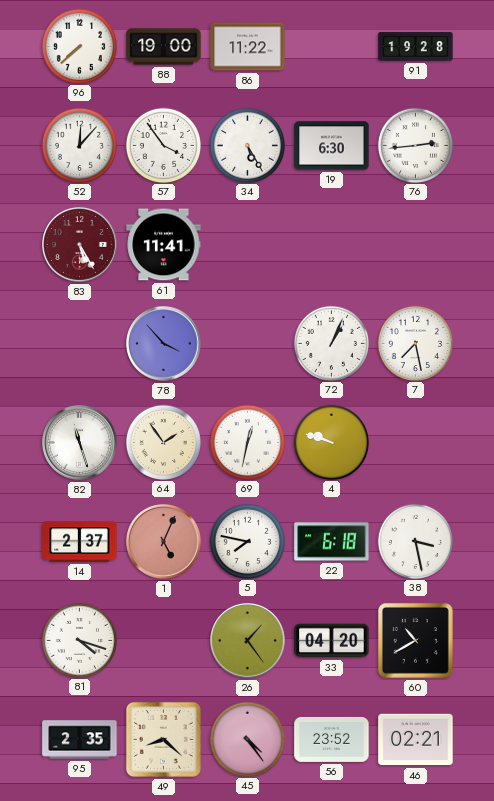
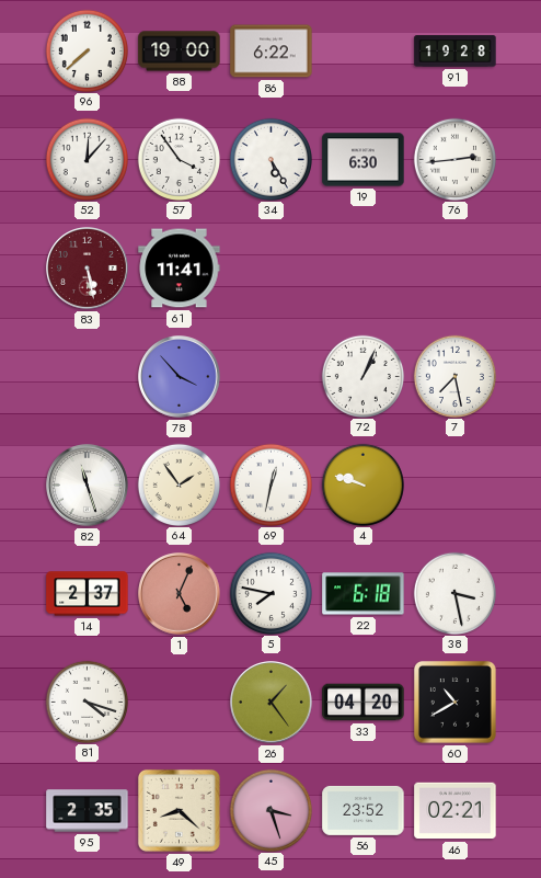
86: 11:22 -> 6:22
83: 5:25 -> 5:28
45: 4:24 -> 3:27
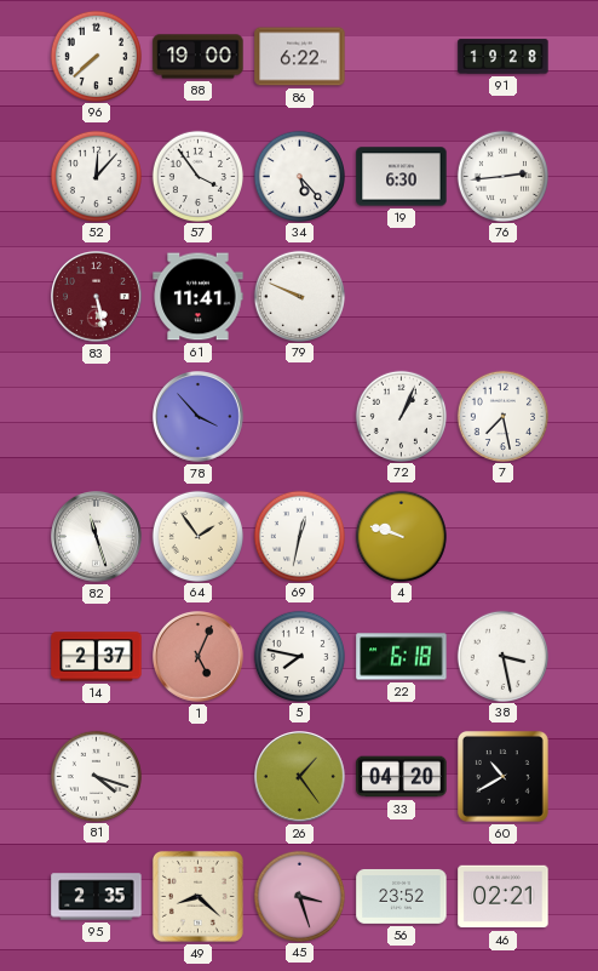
34: 5:25 -> 5:23
79: none -> 9:49
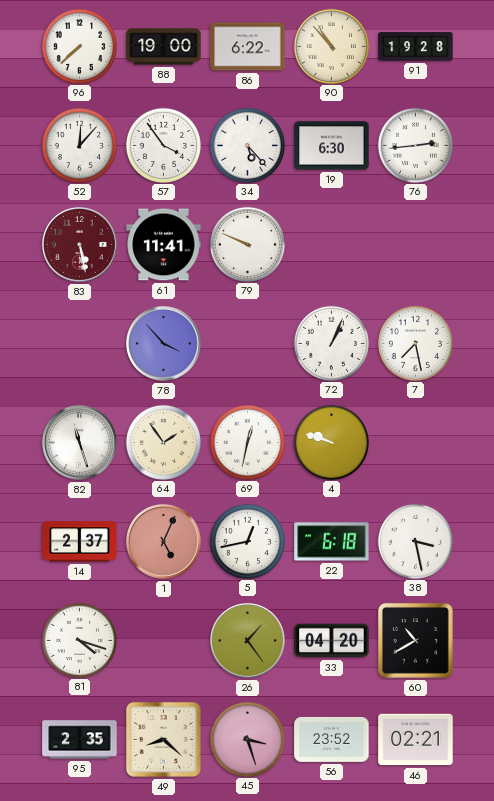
90: none -> 10:53
5: 7:47 -> 12:43
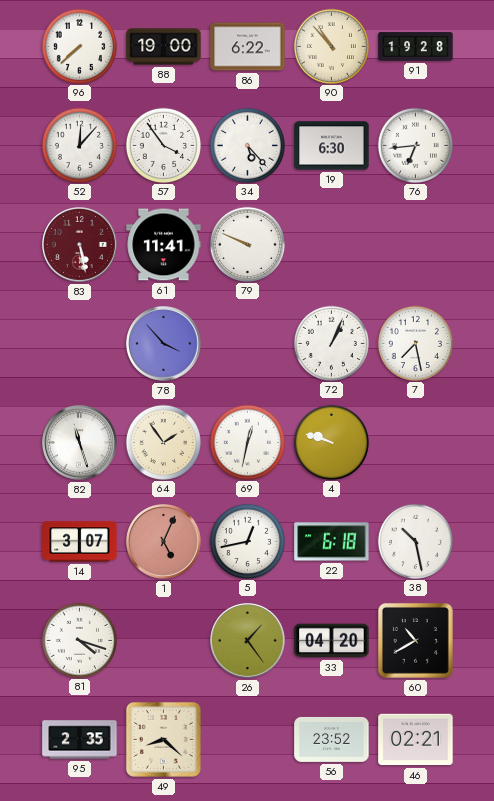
76: 2:44 -> 6:44
14: 2:37 -> 3:07
38: 3:28 -> 10:28
45: 3:27 -> none
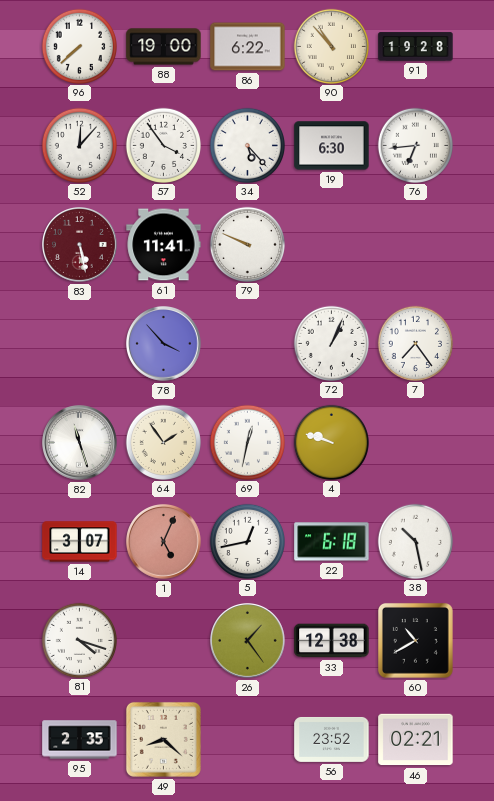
7: 7:28 -> 7:24
33: 04:20 -> 12:38
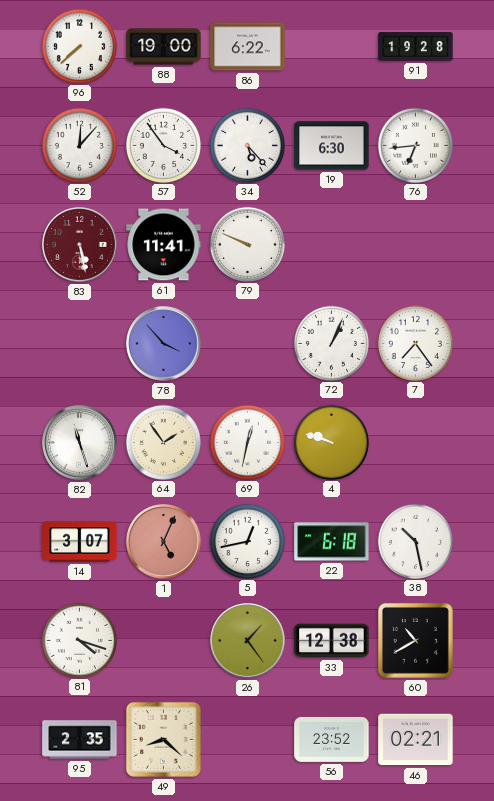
90: 10:53 -> none
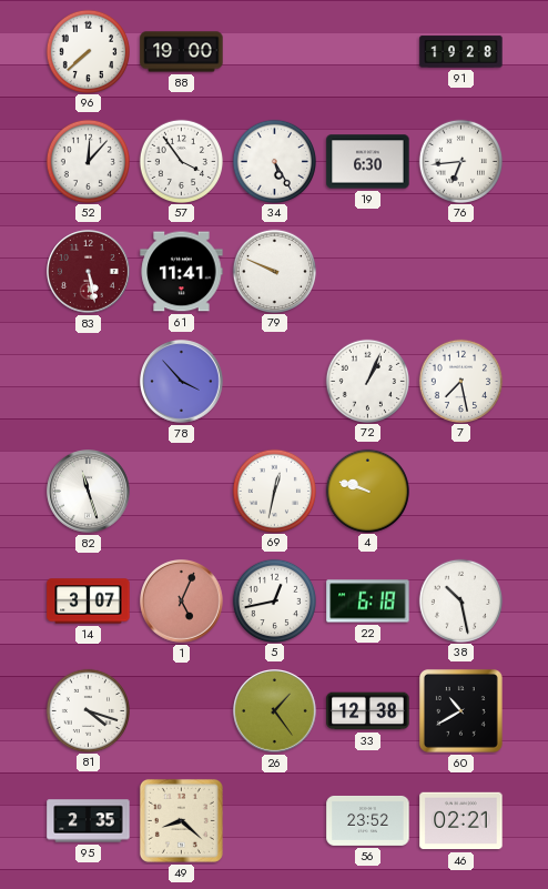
86: 6:22 -> none
34: 5:23 -> 5:25
7: 7:24 -> 7:28
64: 1:54 -> none
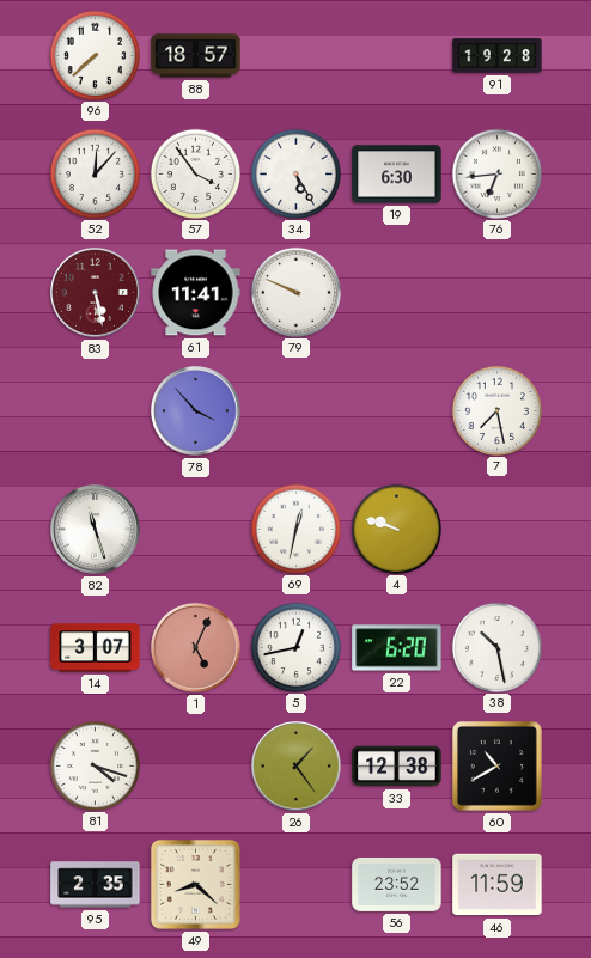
88: 19:00 -> 18:57
72: 1:04 -> none
22: 6:18 -> 6:20
46: 02:21 -> 11:59
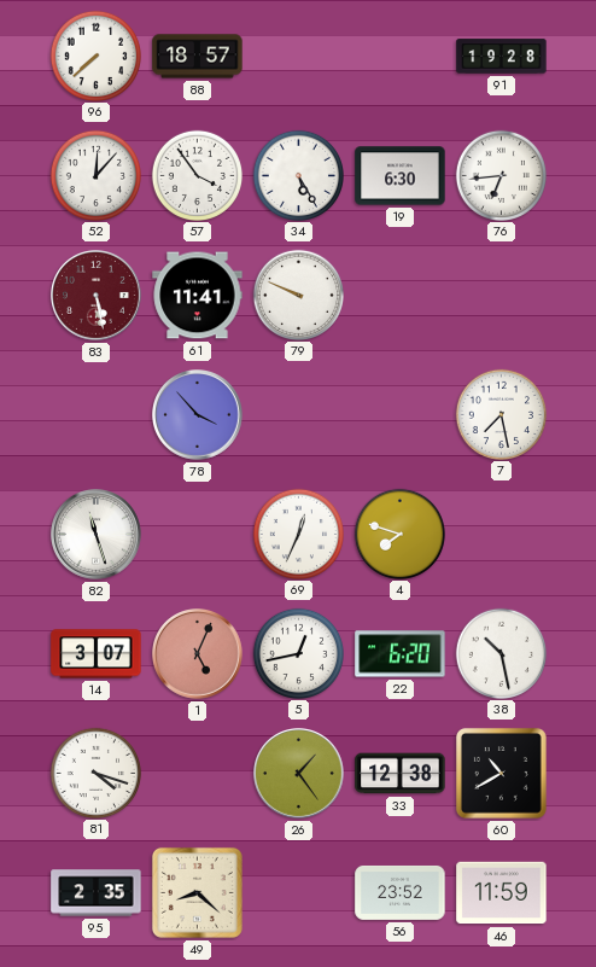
69: 12:32 -> 12:34
4: 9:48 -> 7:48
